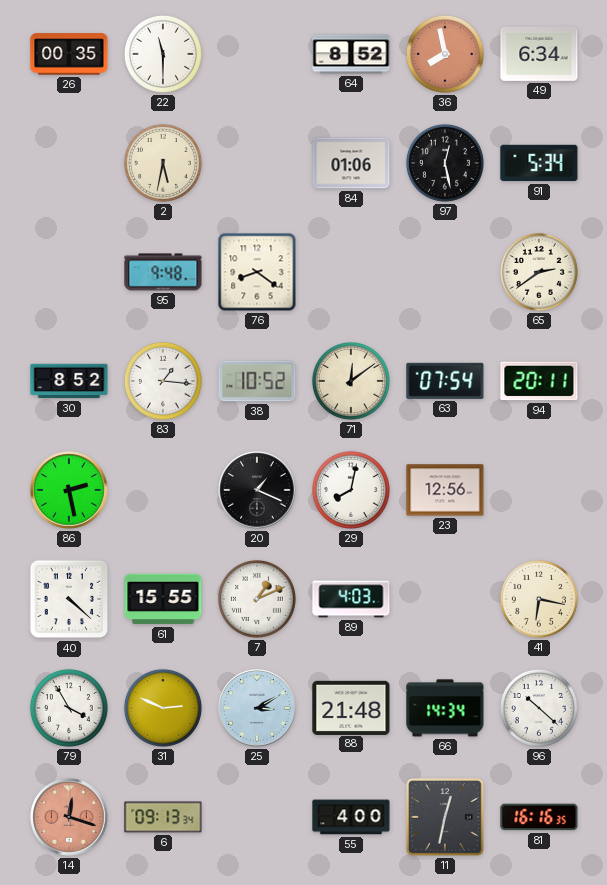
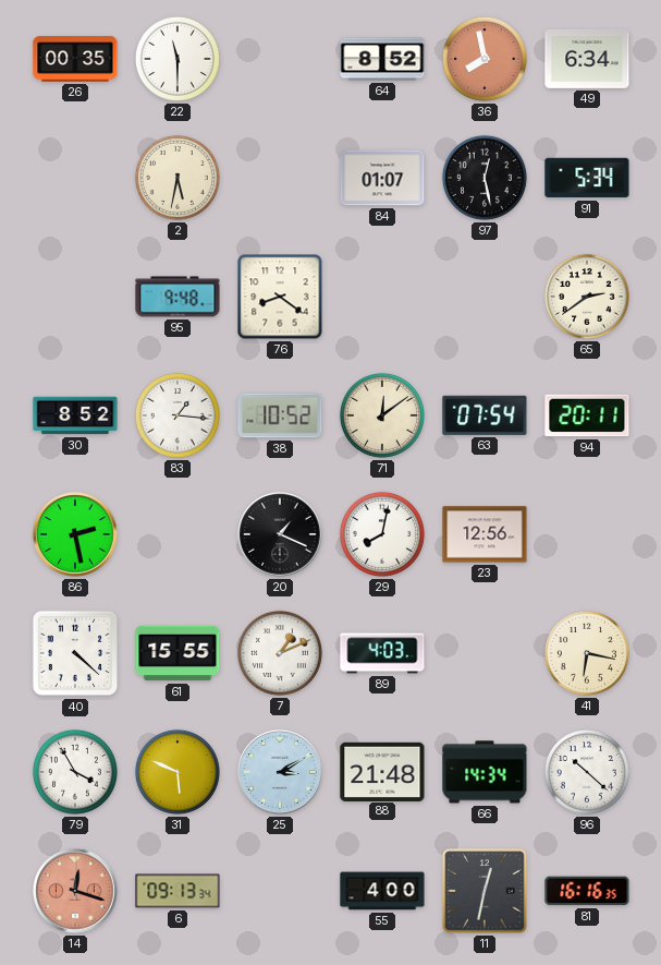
84: 01:06 -> 01:07
31: 2:49 -> 5:49
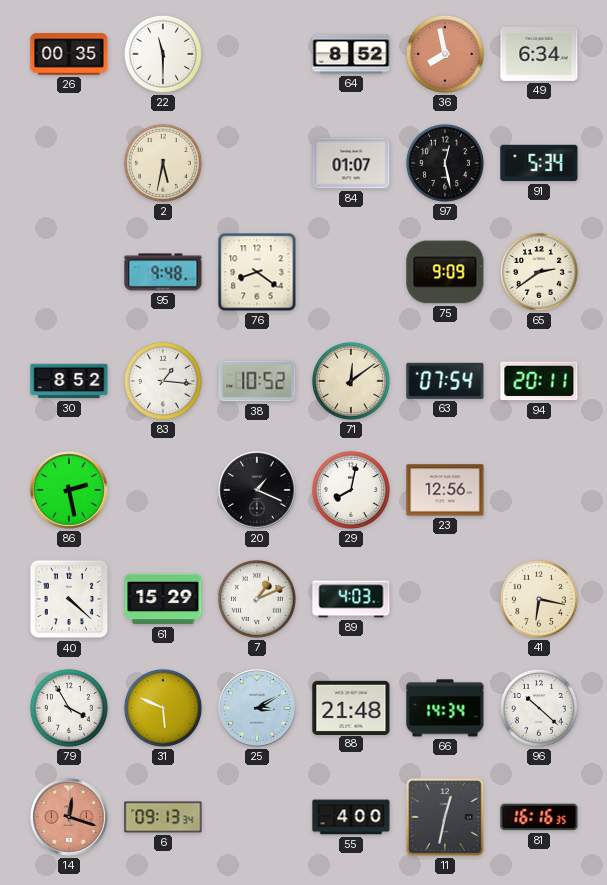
75: none -> 9:09
61: 15:55 -> 15:29
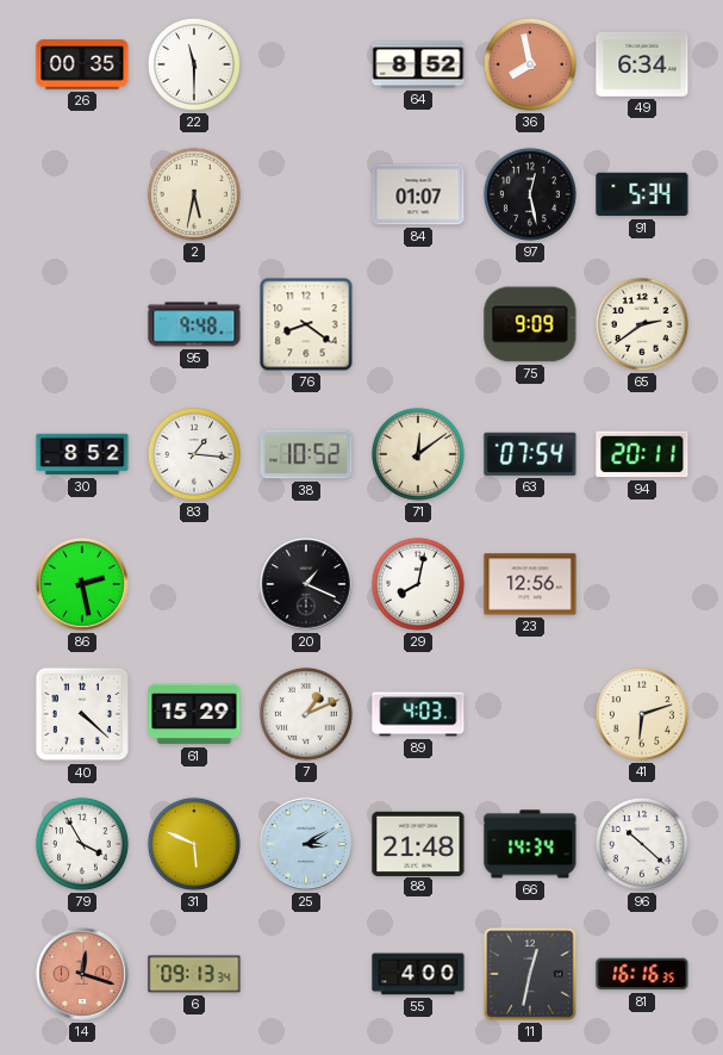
41: 6:17 -> 6:12
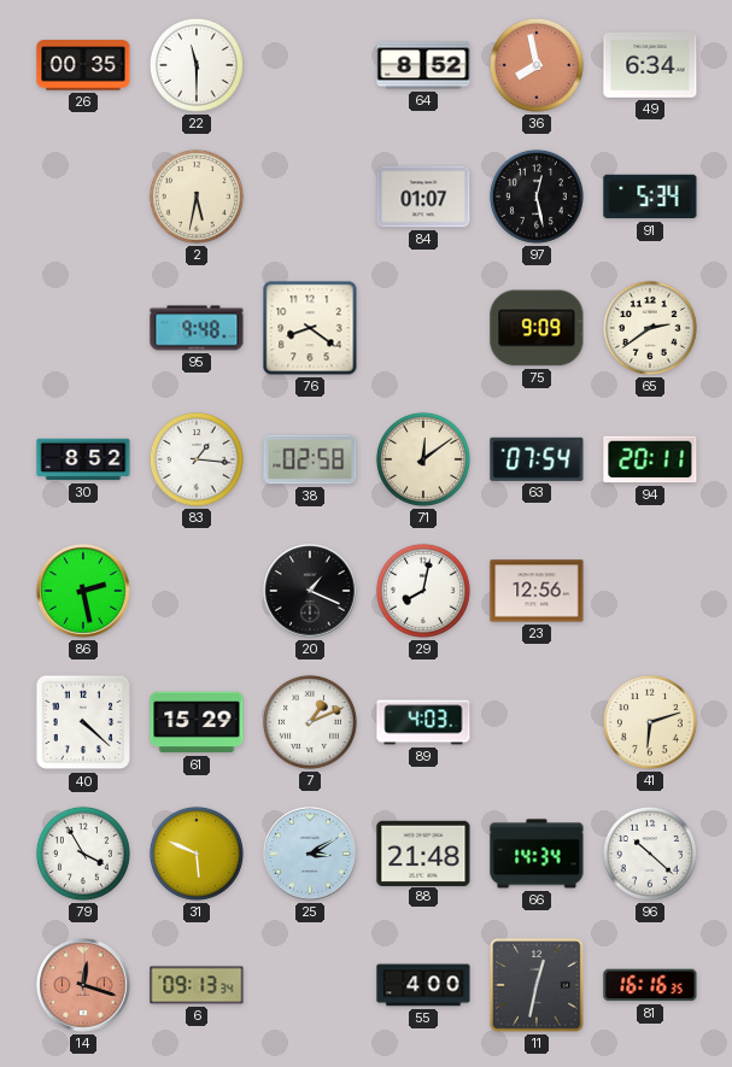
38: 10:52 -> 02:58
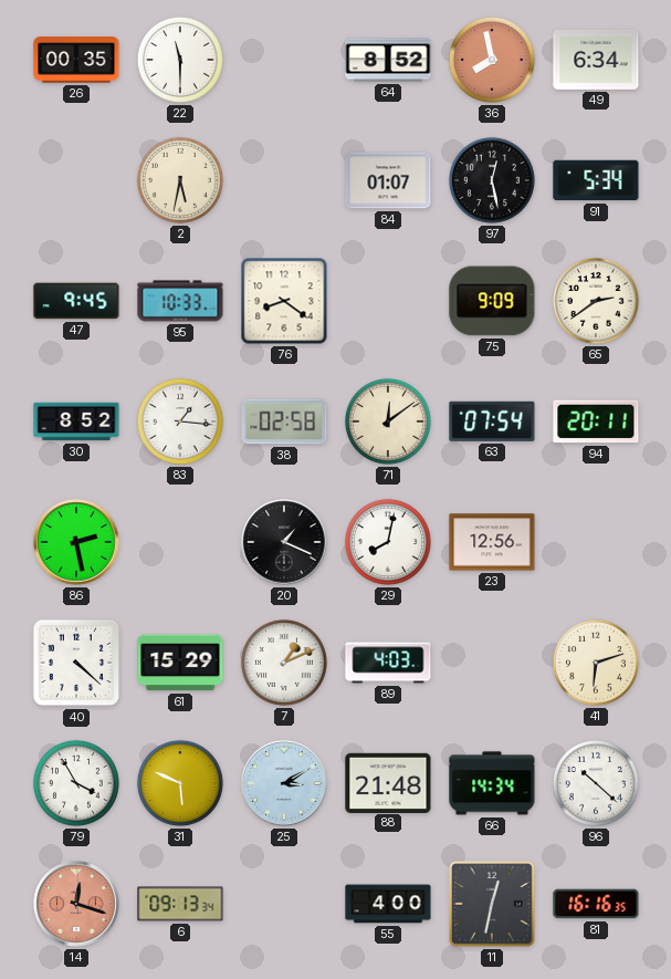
47: none -> 9:45
95: 9:48 -> 10:33
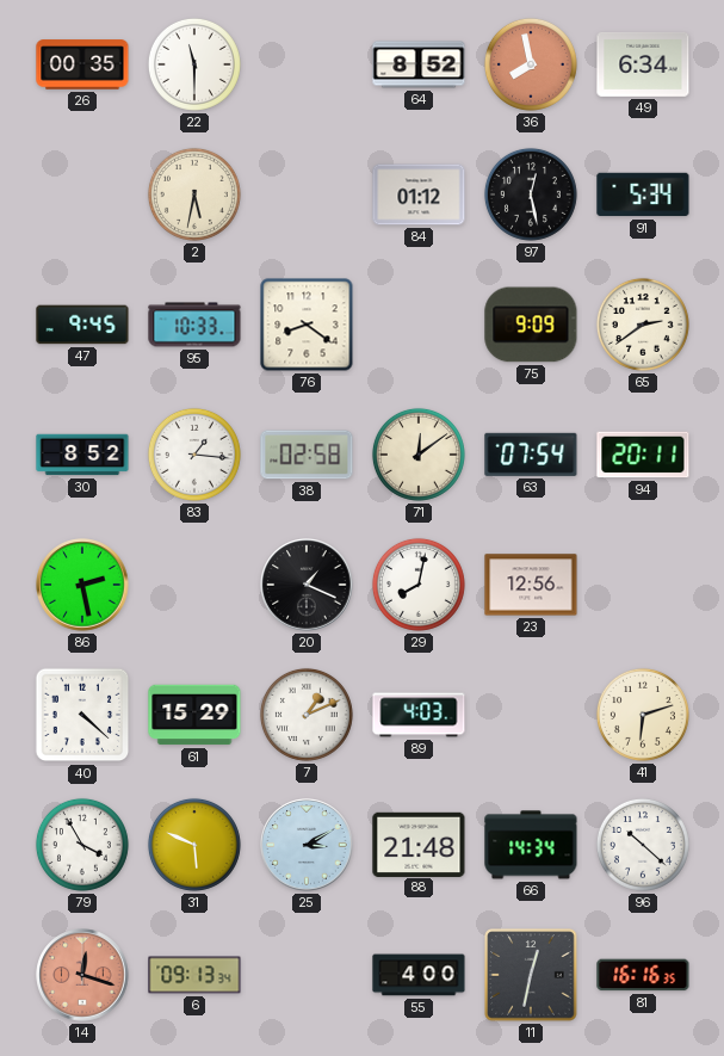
84: 01:07 -> 01:12
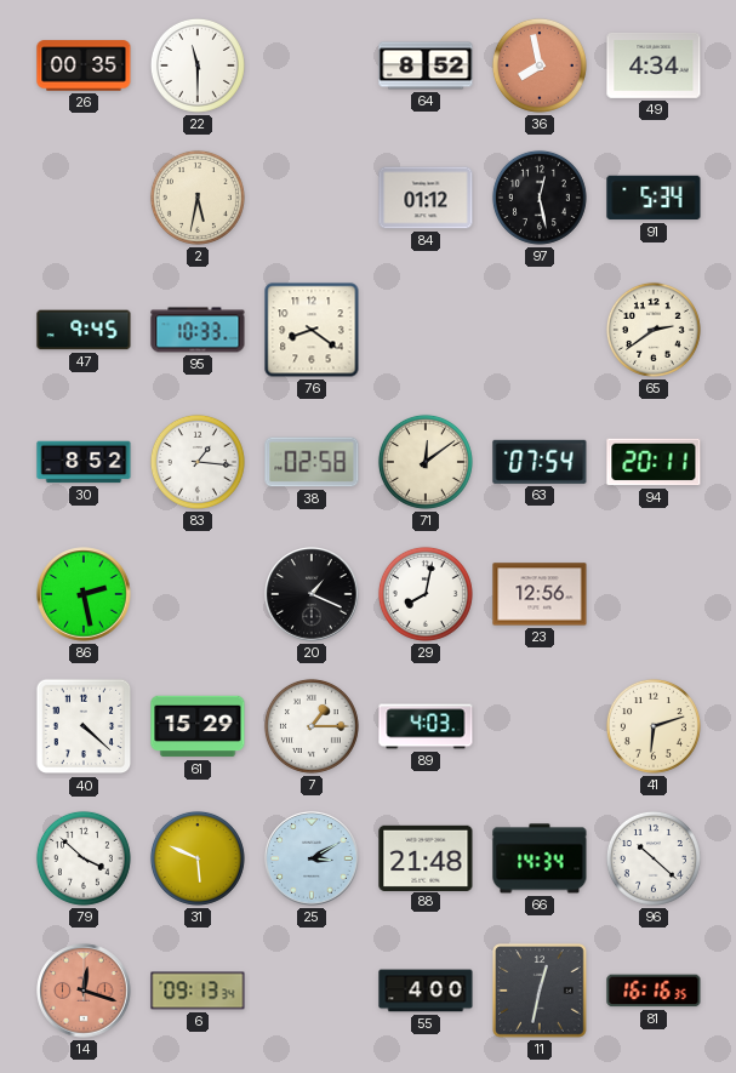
49: 6:34 -> 4:34
75: 9:09 -> none
7: 1:11 -> 1:15
79: 3:55 -> 3:52
